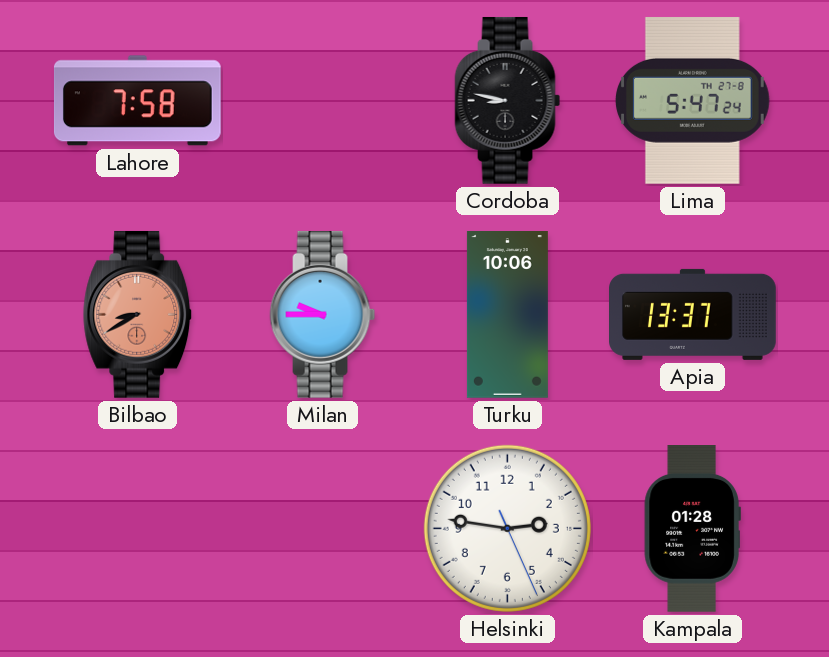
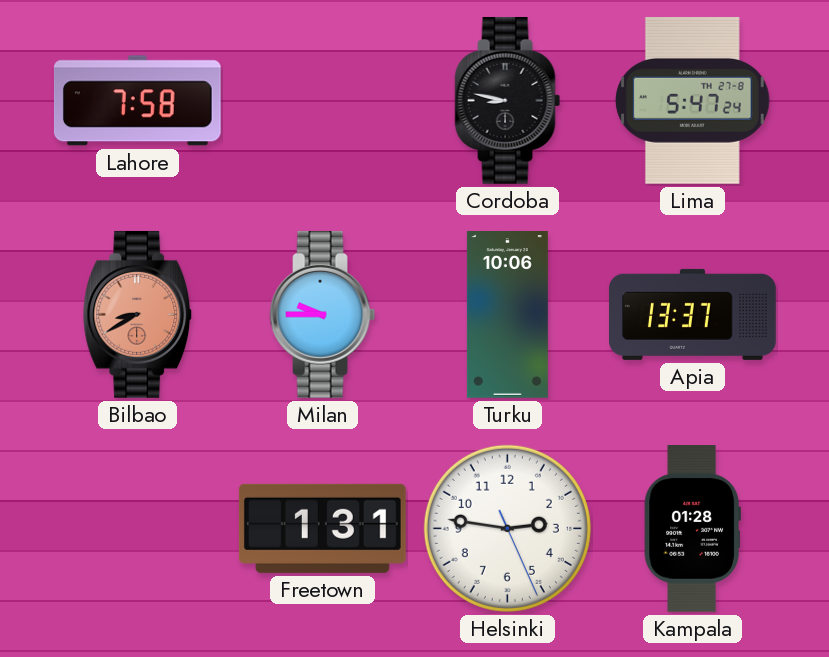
Freetown: none -> 1:31
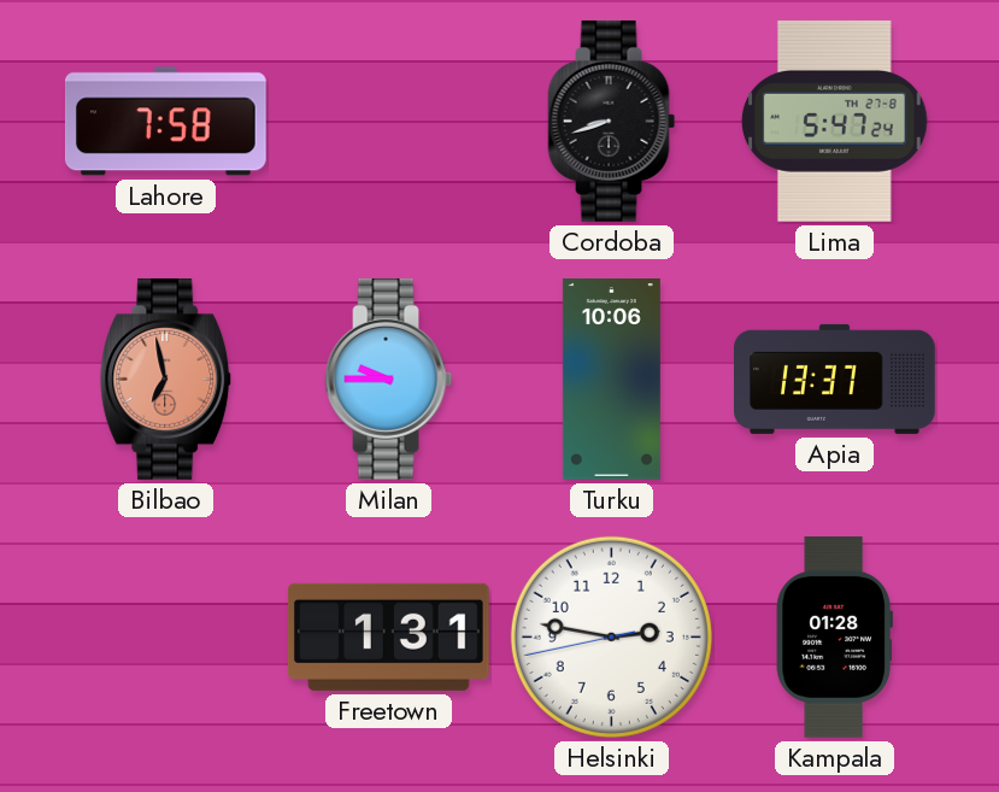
Cordoba: 8:47 -> 8:42
Bilbao: 8:40 -> 6:58
Helsinki: 2:46:26 -> 2:46:43
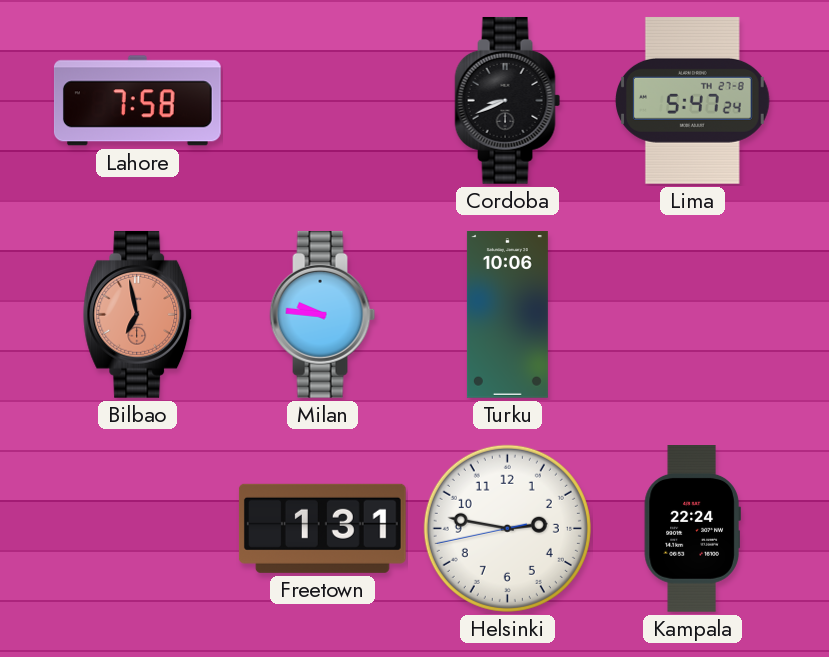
Cordoba: 8:42 -> 8:41
Milan: 9:45 -> 9:46
Apia: 13:37 -> none
Kampala: 01:28 -> 22:24
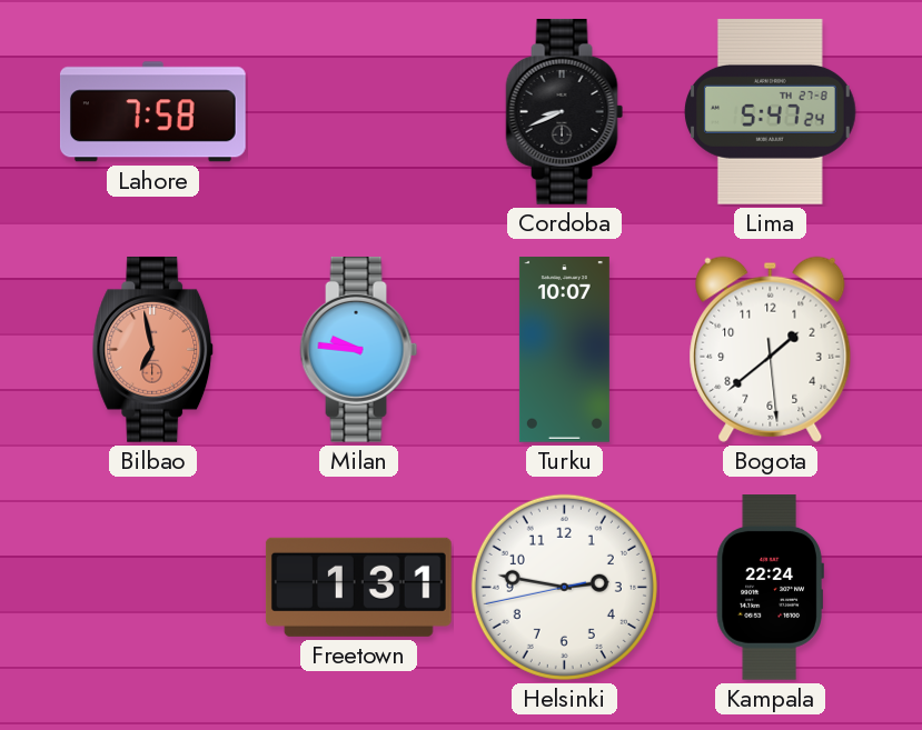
Turku: 10:06 -> 10:07
Bogota: none -> 1:38
